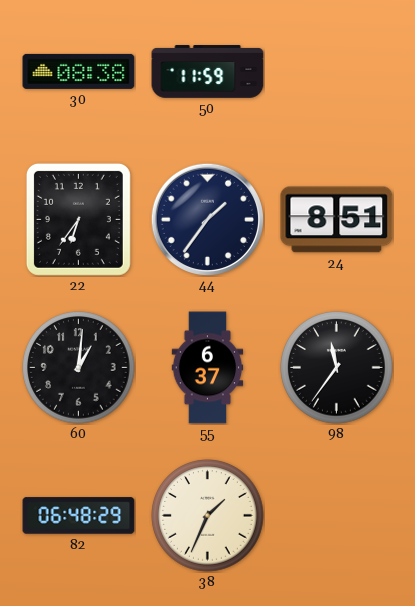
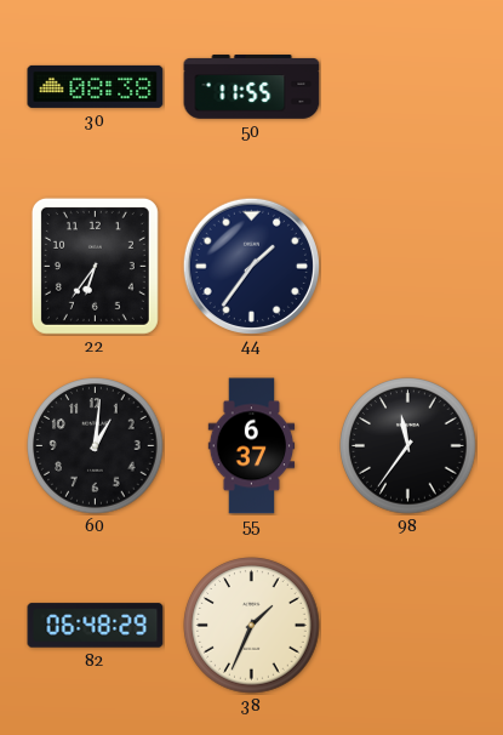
50: 11:59 -> 11:55
24: 8:51 -> none
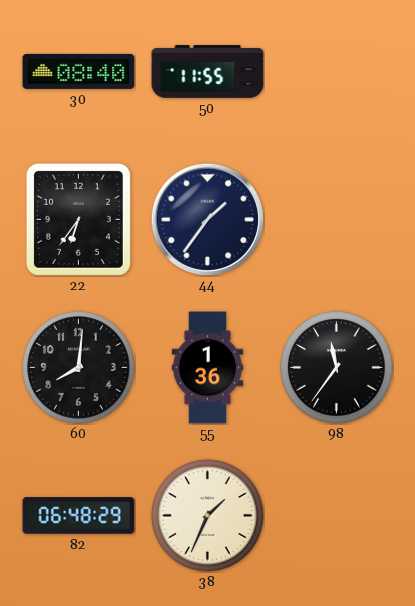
30: 08:38 -> 08:40
60: 1:01 -> 8:01
55: 6:37 -> 1:36
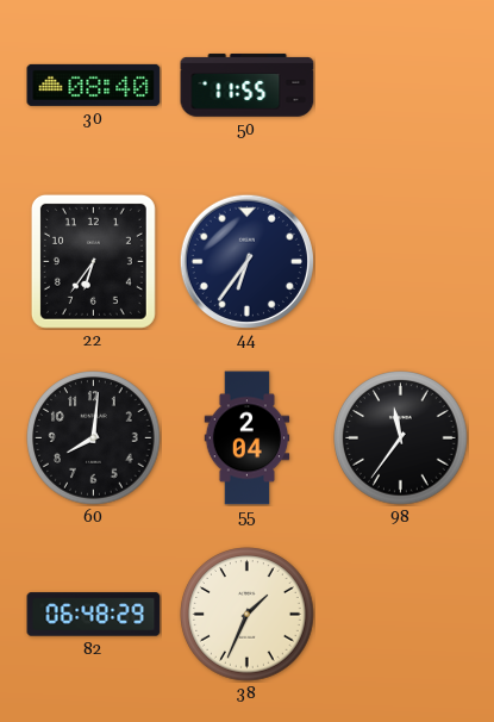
44: 1:36 -> 6:36
55: 1:36 -> 2:04
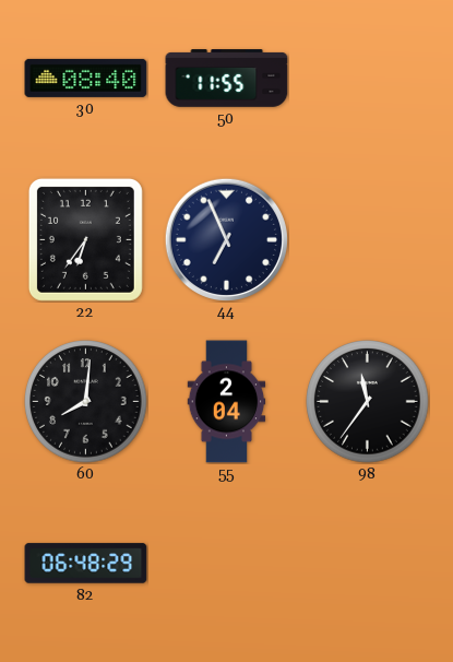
44: 6:36 -> 6:56
38: 1:34 -> none
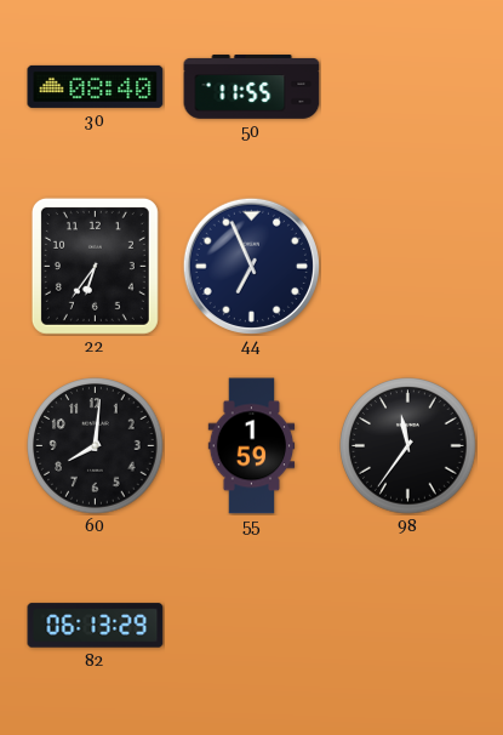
55: 2:04 -> 1:59
82: 06:48 -> 06:13
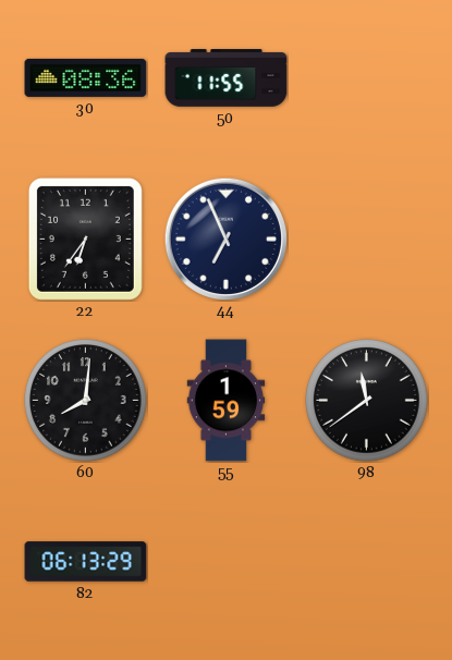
30: 08:40 -> 08:36
98: 11:36 -> 11:39
